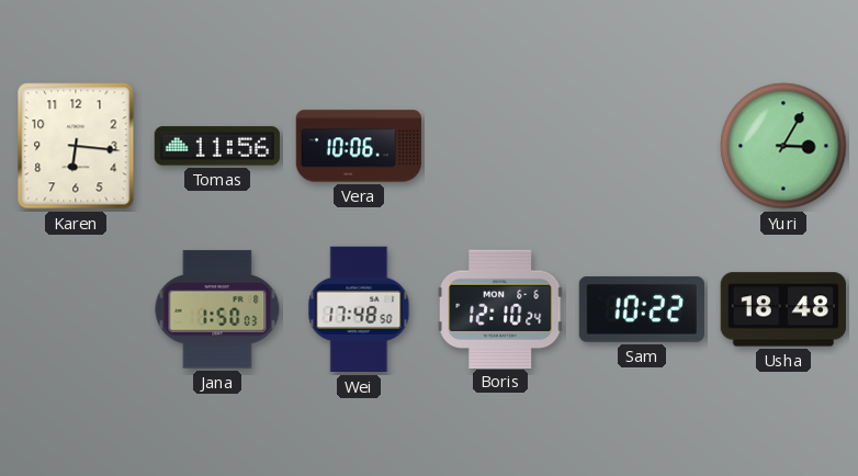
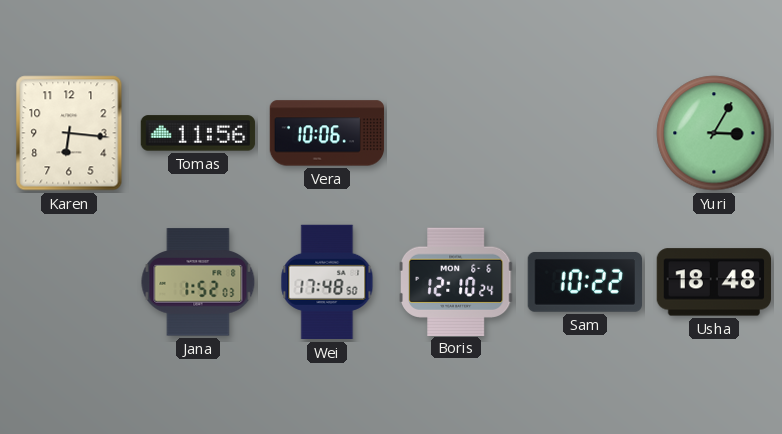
Jana: 1:50 -> 1:52
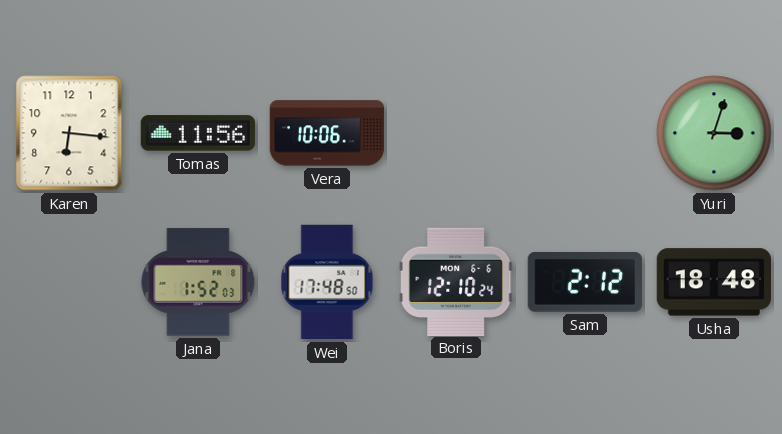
Yuri: 3:05 -> 3:03
Sam: 10:22 -> 2:12
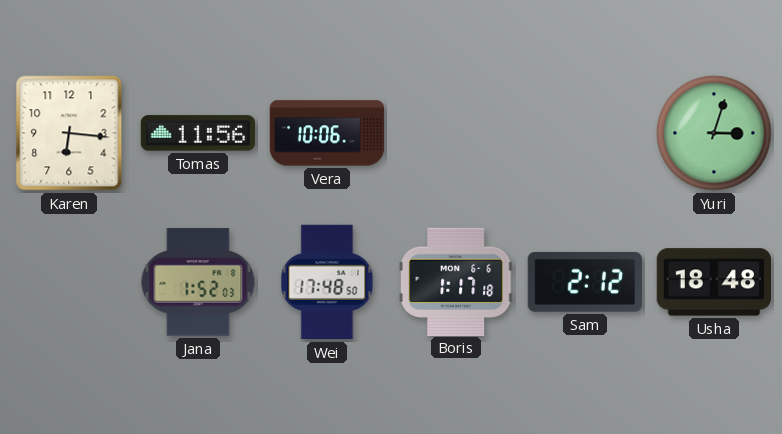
Boris: 12:10 -> 1:17
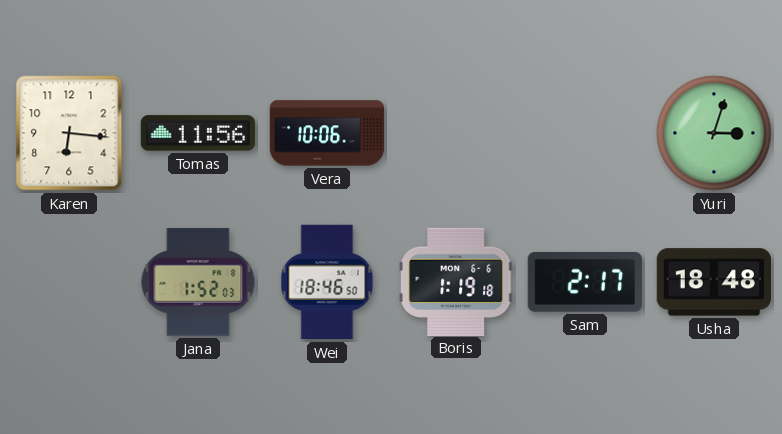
Wei: 17:48 -> 18:46
Boris: 1:17 -> 1:19
Sam: 2:12 -> 2:17
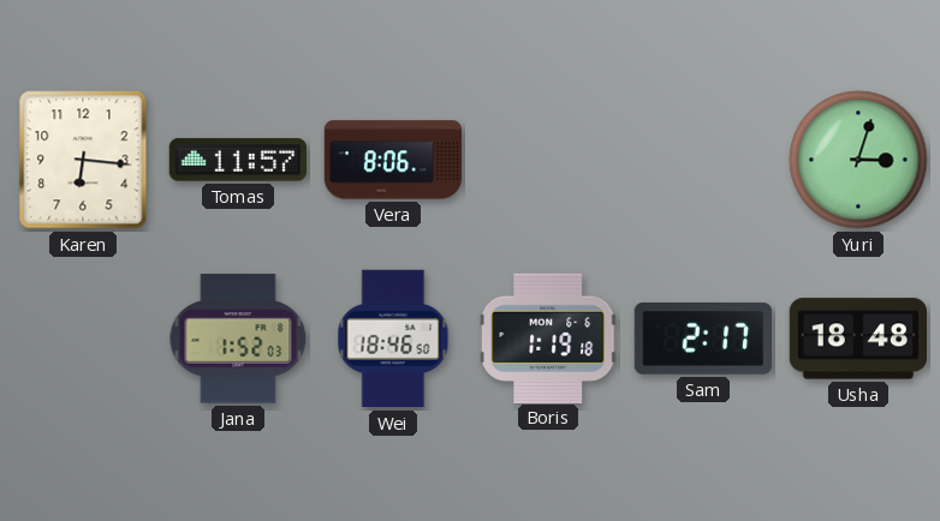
Tomas: 11:56 -> 11:57
Vera: 10:06 -> 8:06
